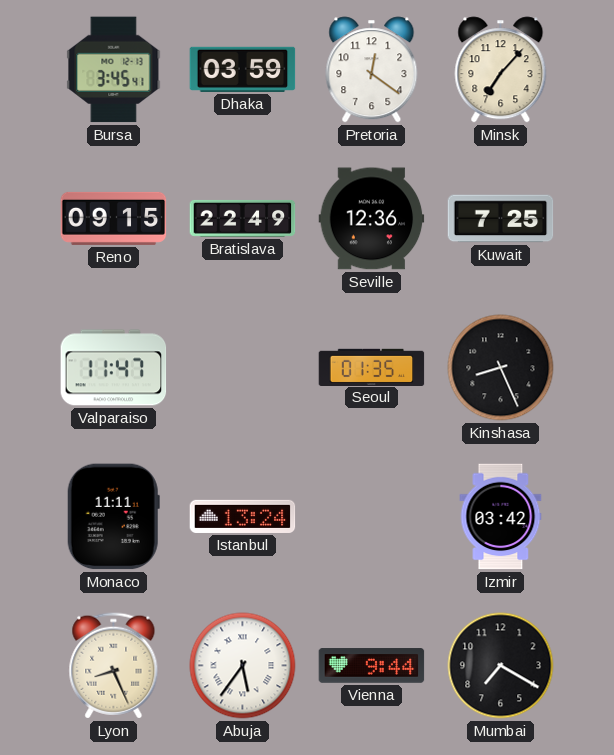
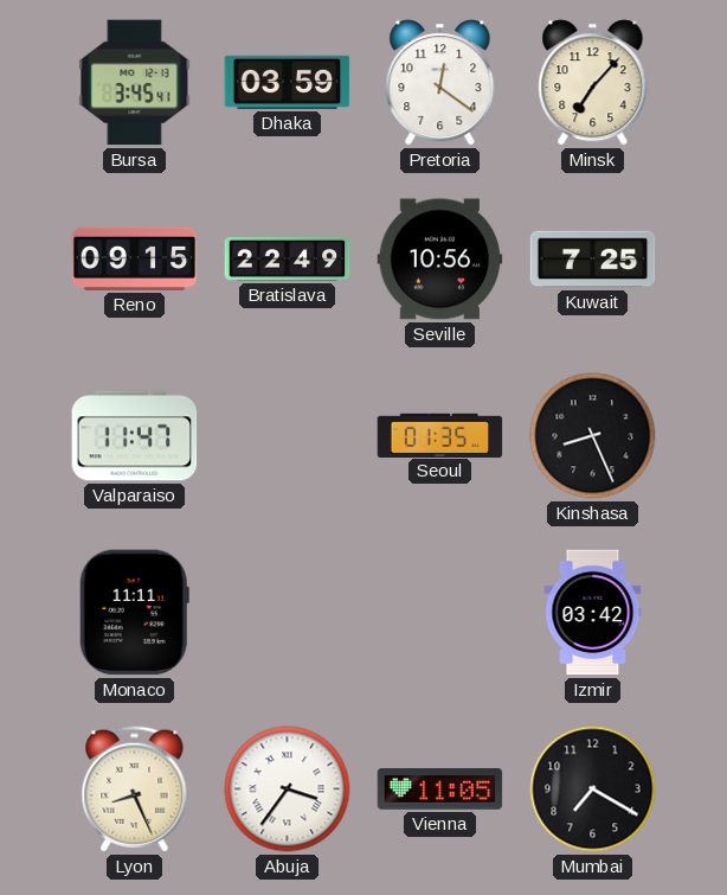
Seville: 12:36 -> 10:56
Istanbul: 13:24 -> none
Abuja: 5:36 -> 3:36
Vienna: 9:44 -> 11:05
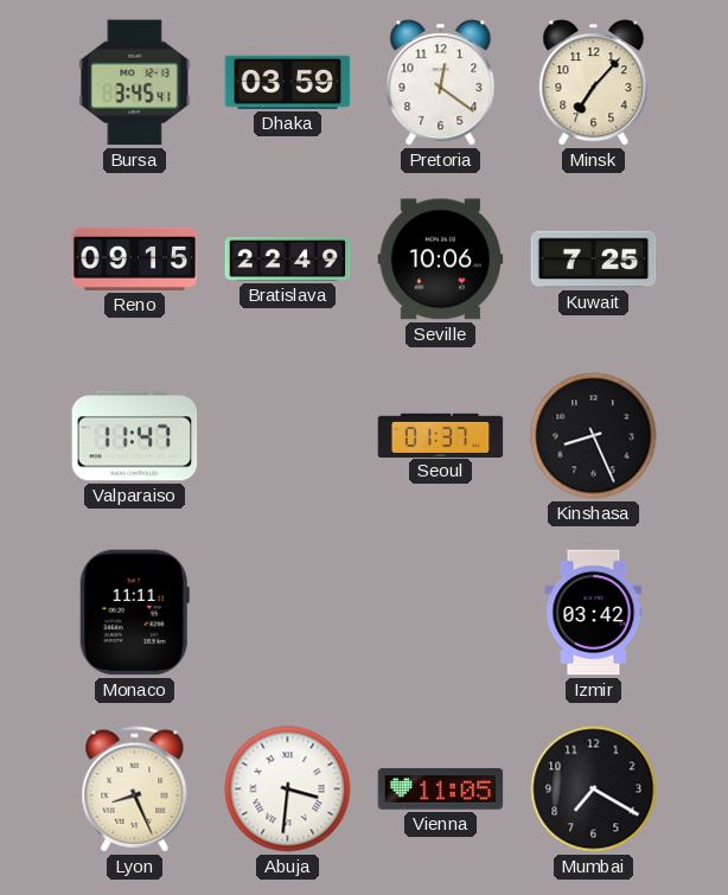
Seville: 10:56 -> 10:06
Seoul: 01:35 -> 01:37
Abuja: 3:36 -> 3:31
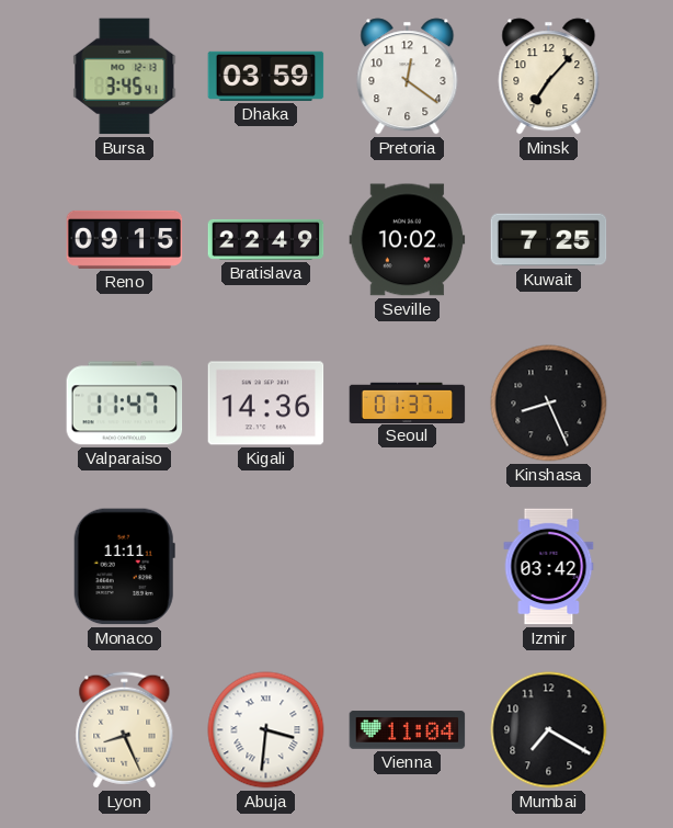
Seville: 10:06 -> 10:02
Kigali: none -> 14:36
Vienna: 11:05 -> 11:04
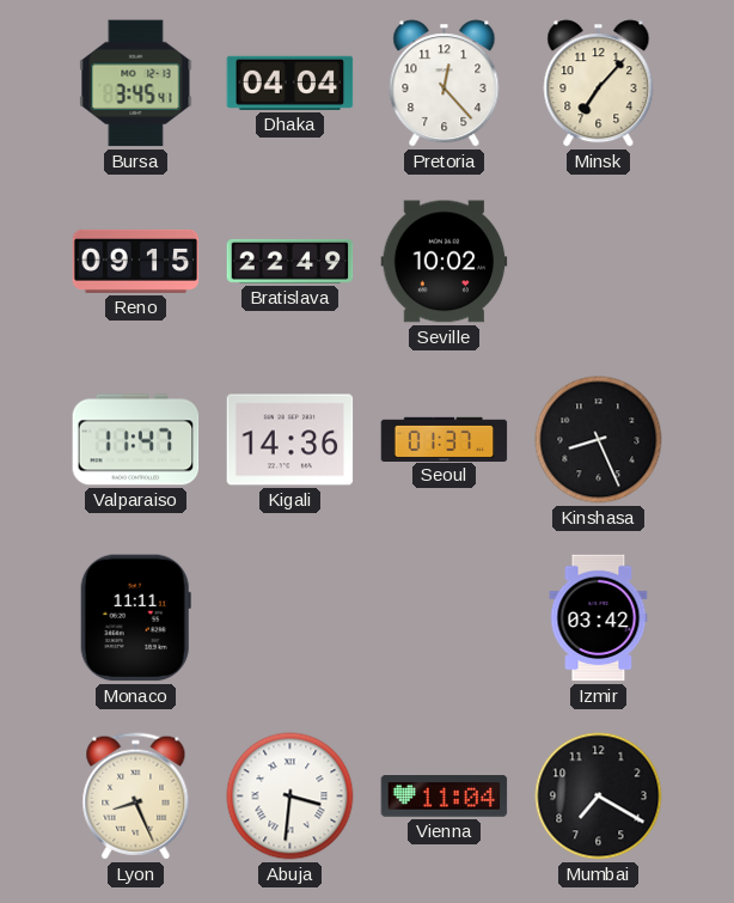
Dhaka: 03:59 -> 04:04
Pretoria: 12:21 -> 12:23
Kuwait: 7:25 -> none
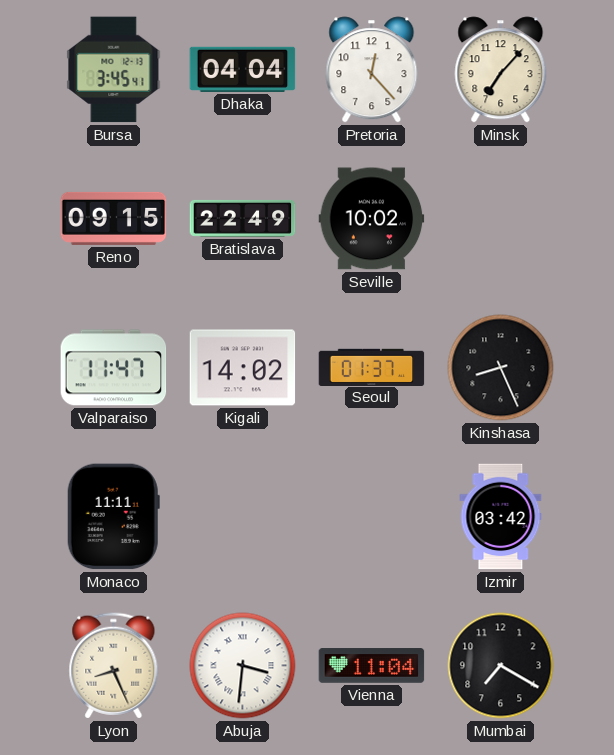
Kigali: 14:36 -> 14:02
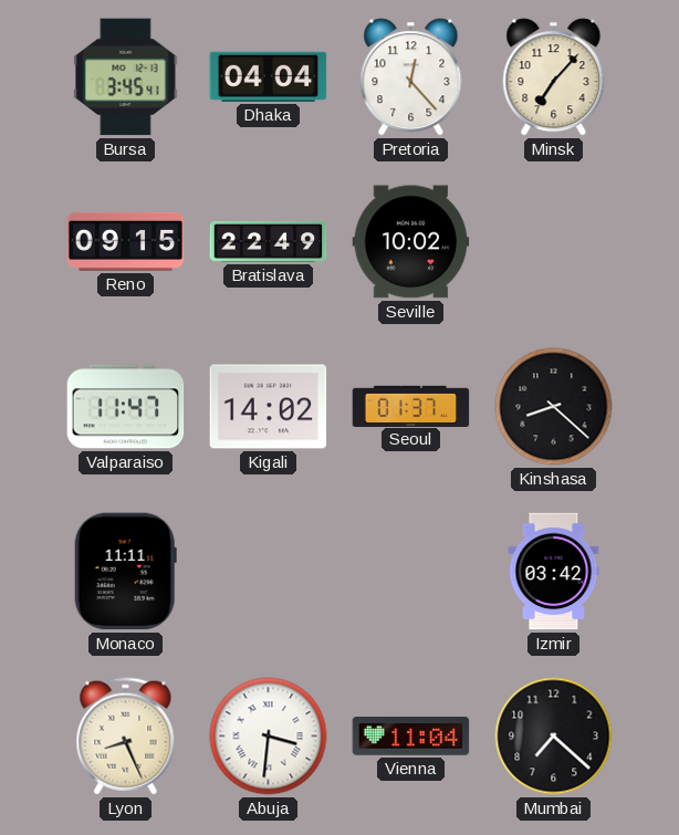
Kinshasa: 8:26 -> 8:22
Mumbai: 7:20 -> 7:22
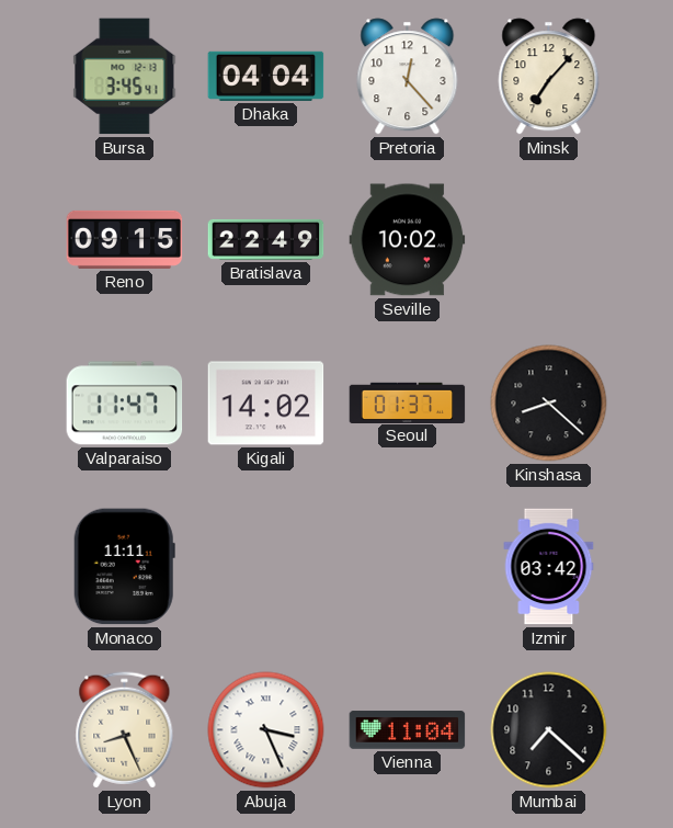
Abuja: 3:31 -> 3:26
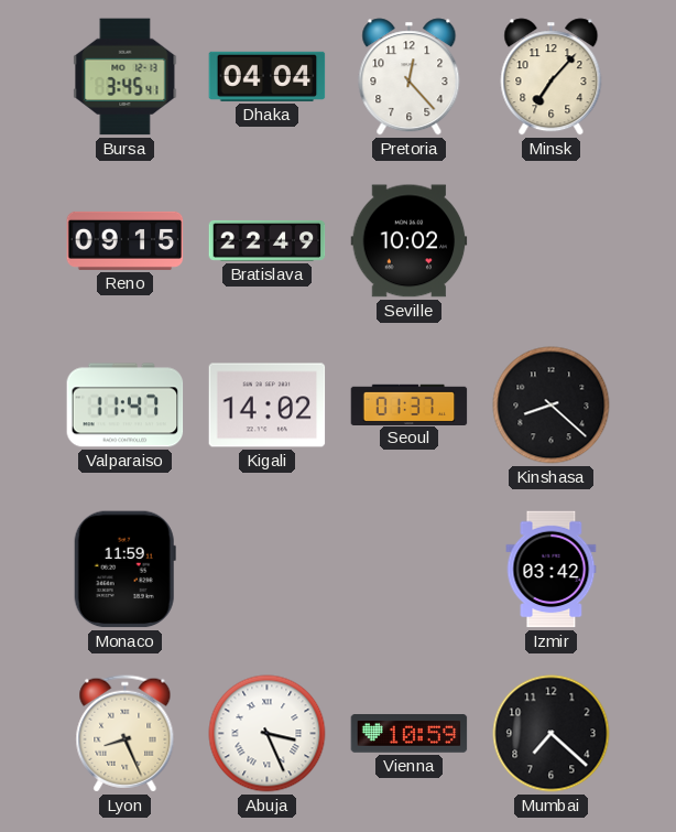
Monaco: 11:11 -> 11:59
Vienna: 11:04 -> 10:59
